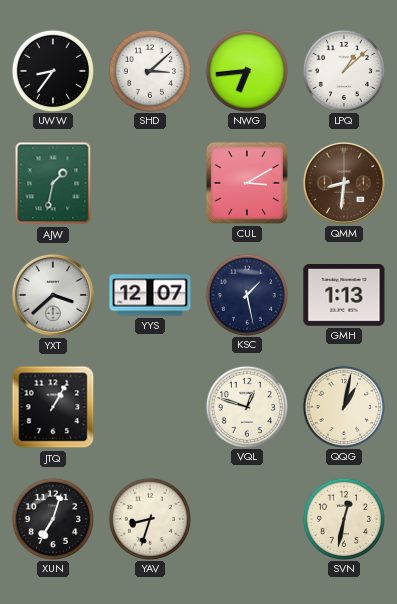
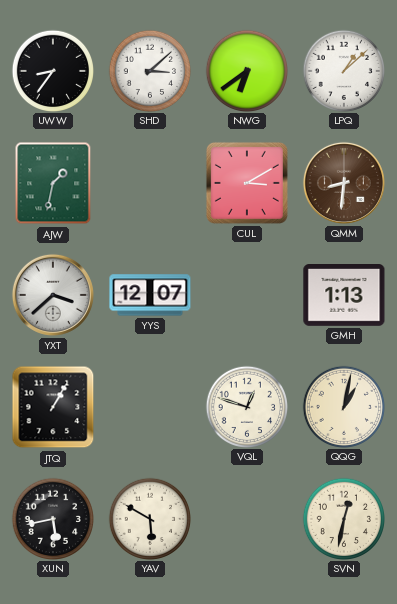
NWG: 6:44 -> 6:39
KSC: 1:28 -> none
XUN: 7:03 -> 5:43
YAV: 8:33 -> 5:50
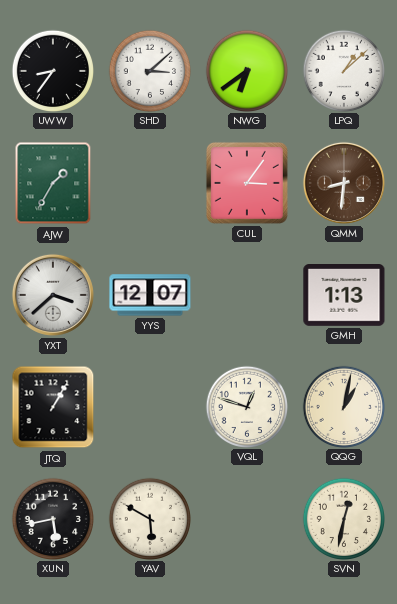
AJW: 1:32 -> 1:35
CUL: 3:10 -> 3:06
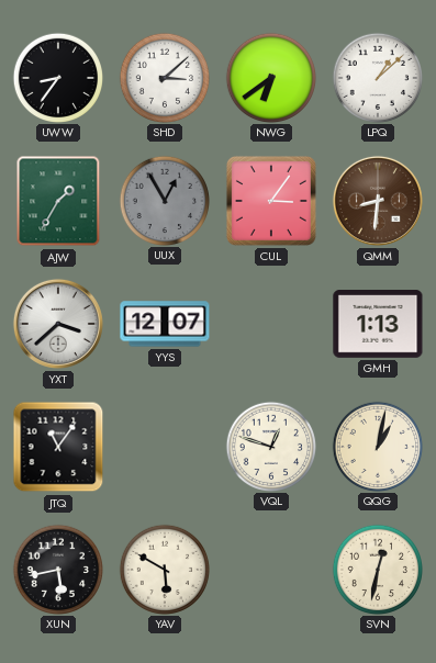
UUX: none -> 12:55
JTQ: 1:05 -> 11:06
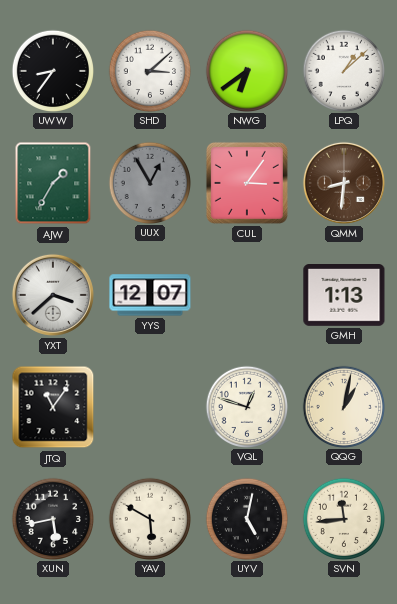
UYV: none -> 5:02
SVN: 12:32 -> 11:44
